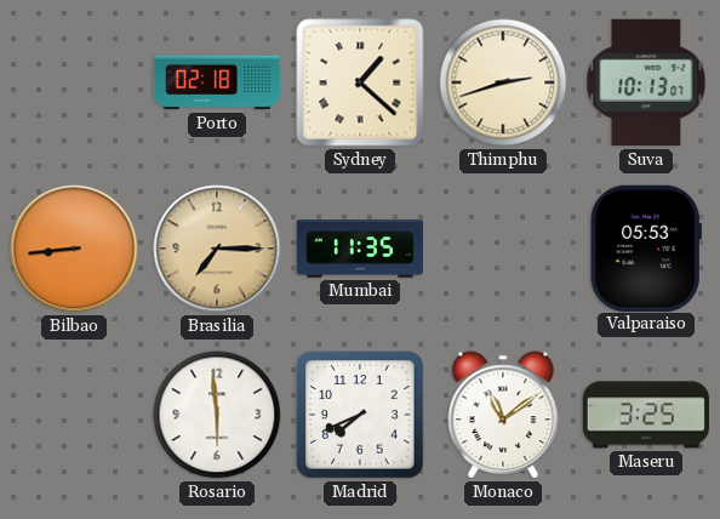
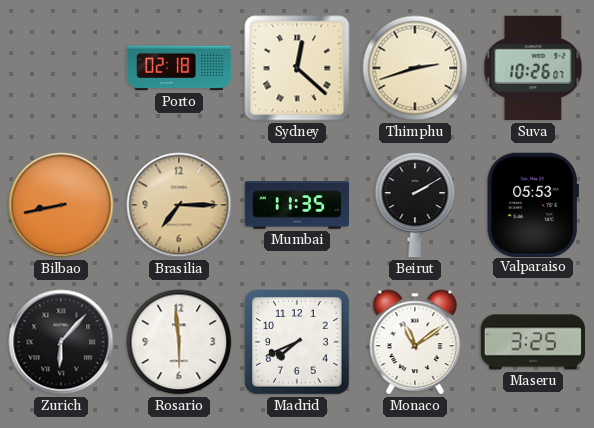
Sydney: 1:22 -> 12:22
Suva: 10:13 -> 10:26
Bilbao: 8:44 -> 8:43
Beirut: none -> 2:10
Zurich: none -> 6:07
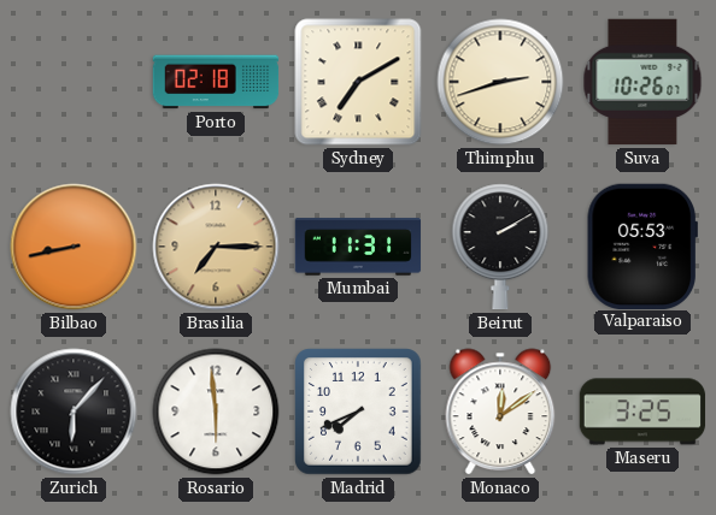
Sydney: 12:22 -> 7:10
Mumbai: 11:35 -> 11:31
Monaco: 11:09 -> 12:09
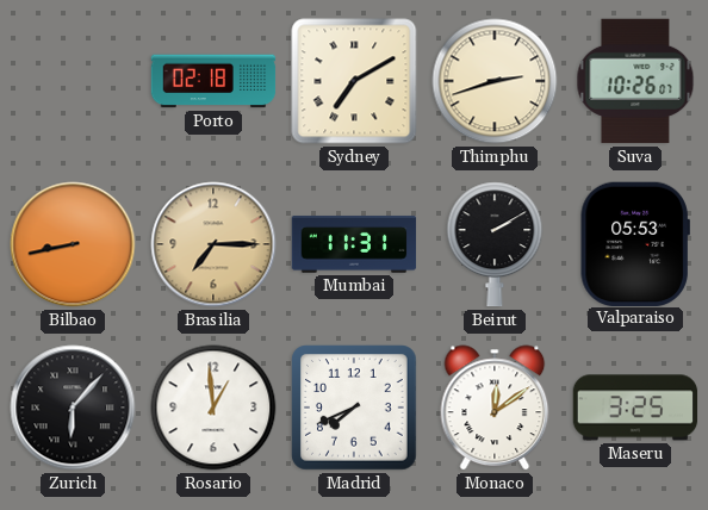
Rosario: 5:59 -> 12:59
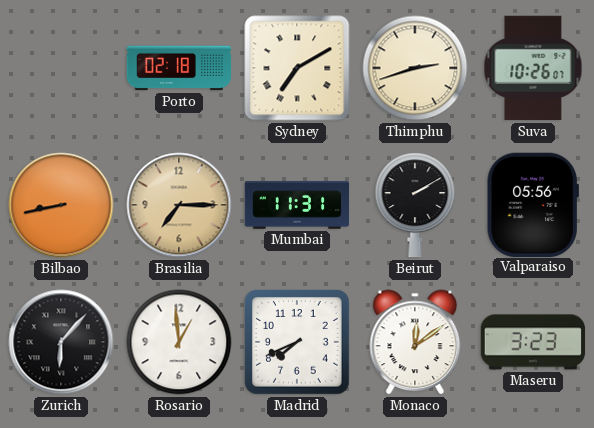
Valparaiso: 05:53 -> 05:56
Maseru: 3:25 -> 3:23
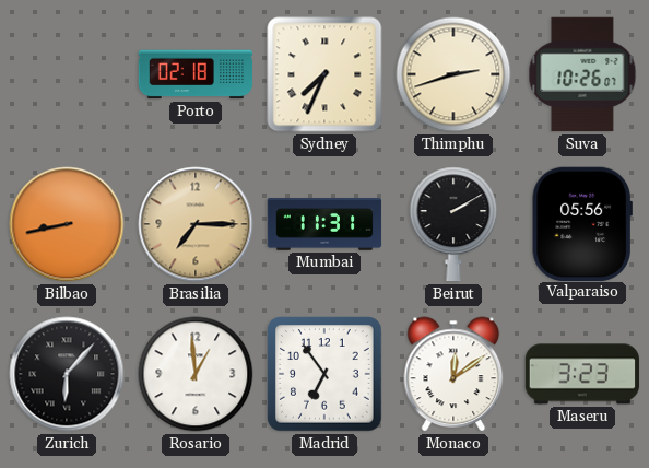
Sydney: 7:10 -> 7:34
Madrid: 7:41 -> 6:54
